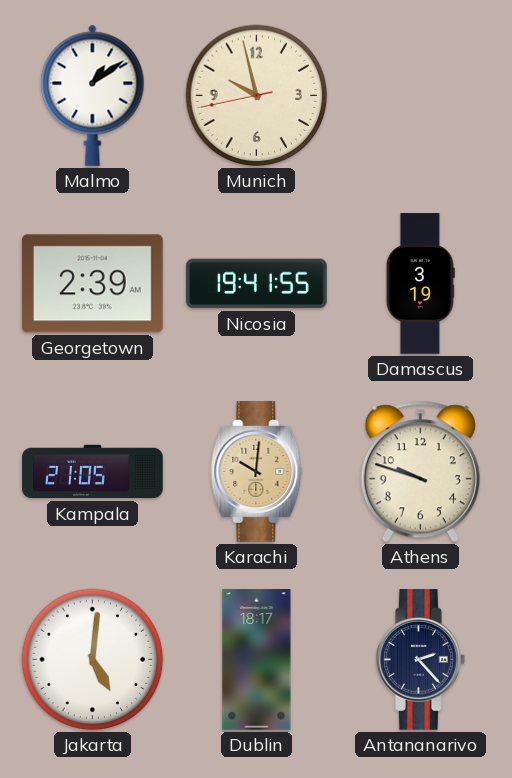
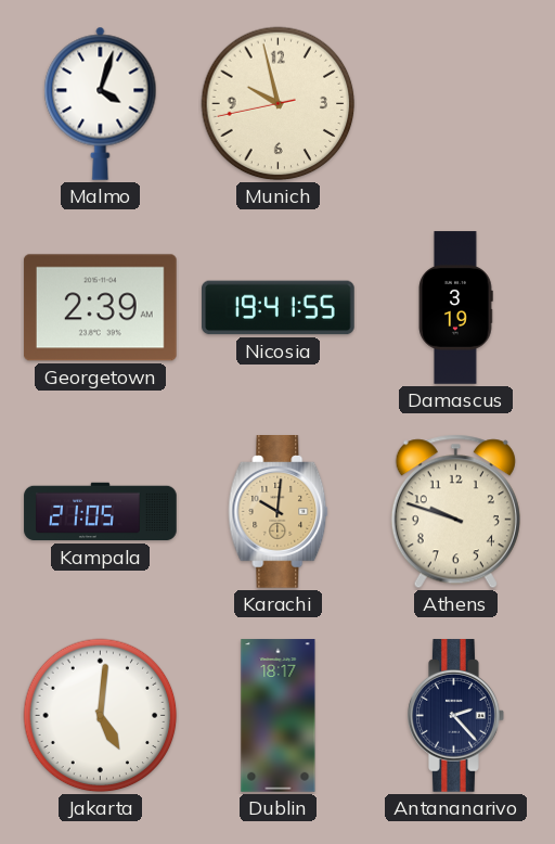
Malmo: 1:09 -> 4:03
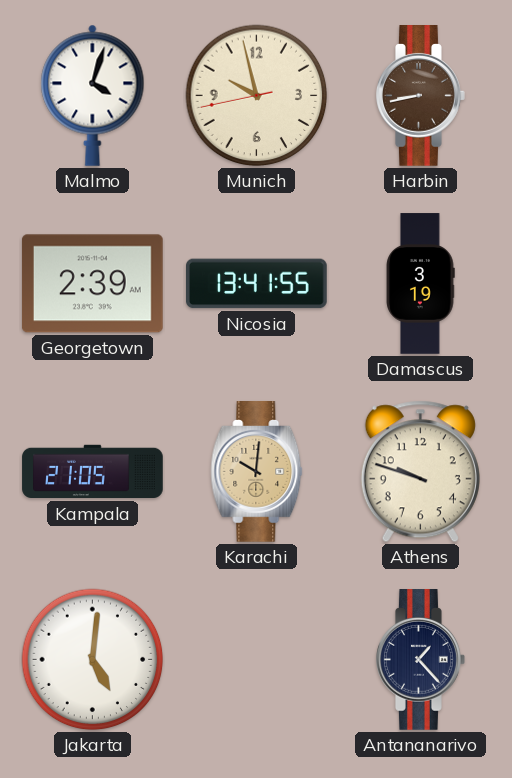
Harbin: none -> 8:43
Nicosia: 19:41 -> 13:41
Dublin: 18:17 -> none
Antananarivo: 2:23 -> 1:23
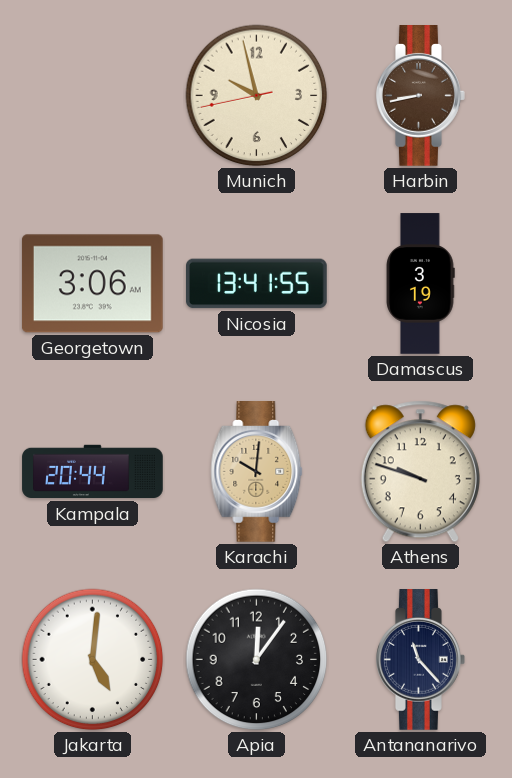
Malmo: 4:03 -> none
Georgetown: 2:39 -> 3:06
Kampala: 21:05 -> 20:44
Apia: none -> 12:06
Antananarivo: 1:23 -> 11:23
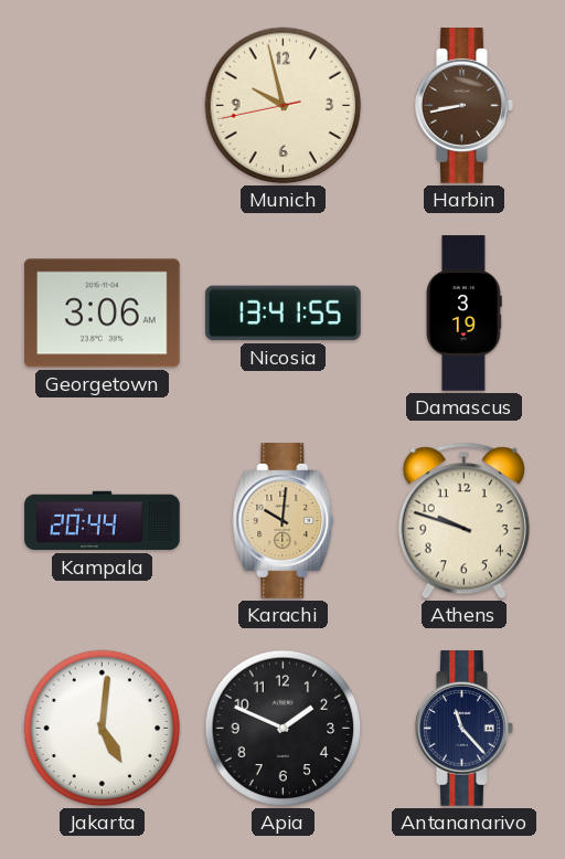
Apia: 12:06 -> 1:49
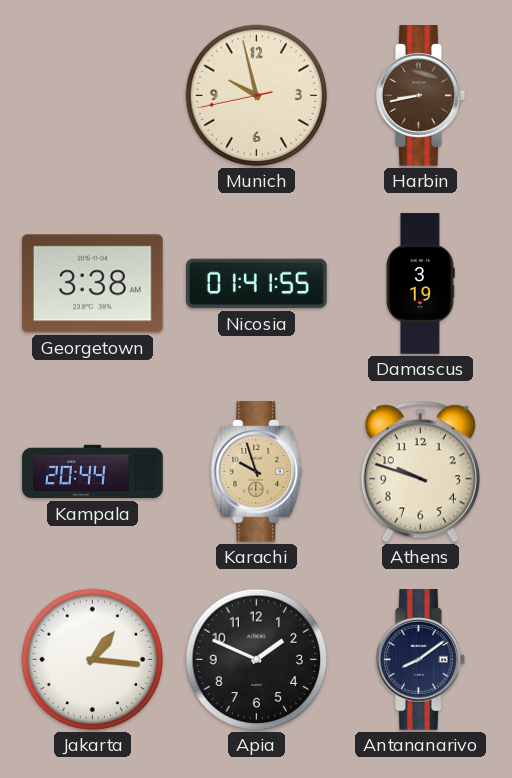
Georgetown: 3:06 -> 3:38
Nicosia: 13:41 -> 01:41
Karachi: 10:01 -> 9:57
Jakarta: 5:01 -> 1:16
Antananarivo: 11:23 -> 8:09
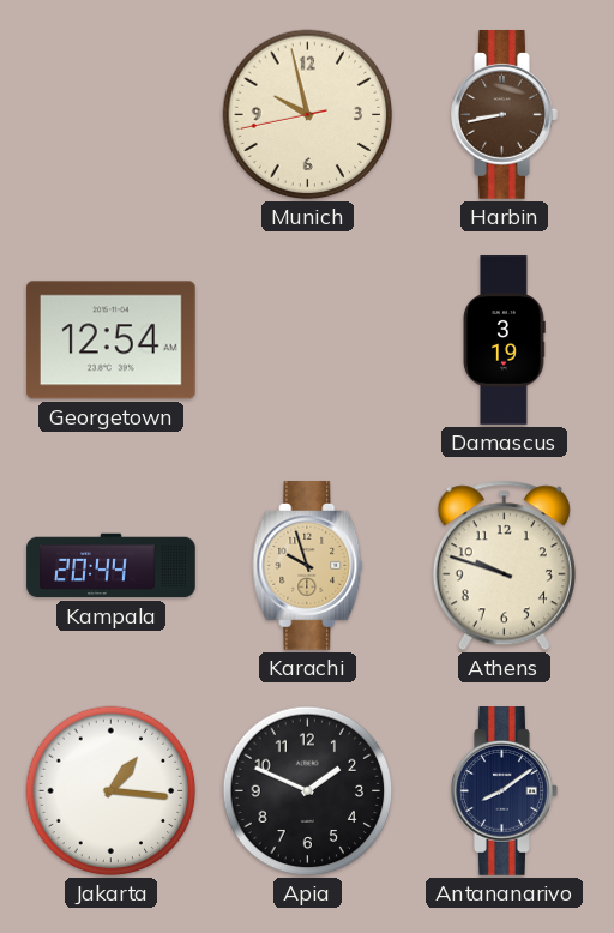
Georgetown: 3:38 -> 12:54
Nicosia: 01:41 -> none
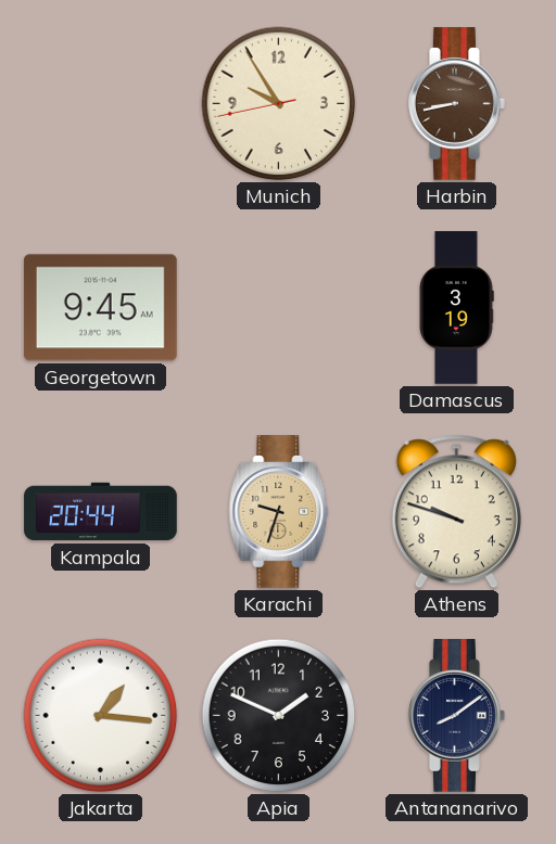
Munich: 9:57 -> 9:54
Georgetown: 12:54 -> 9:45
Karachi: 9:57 -> 9:33
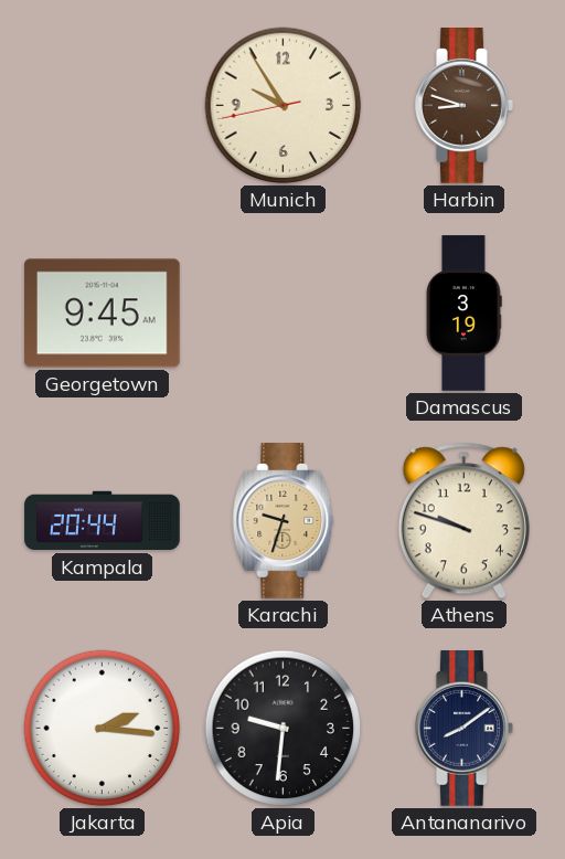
Harbin: 8:43 -> 8:48
Jakarta: 1:16 -> 2:16
Apia: 1:49 -> 9:31
